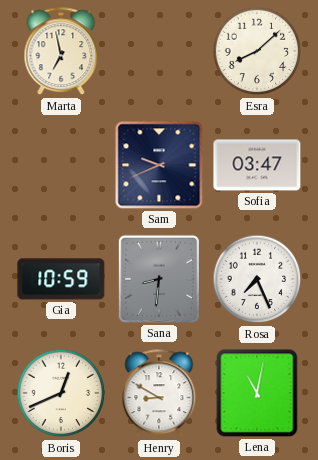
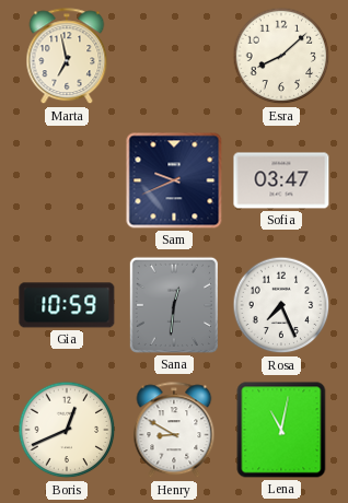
Sana: 8:31 -> 12:31
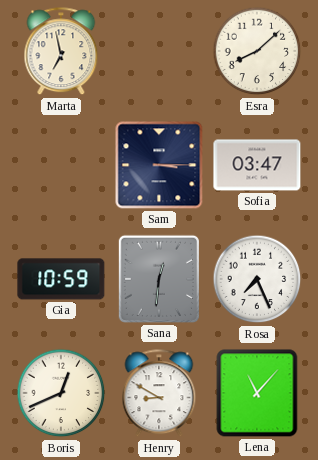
Sam: 9:41 -> 3:15
Lena: 11:02 -> 11:07
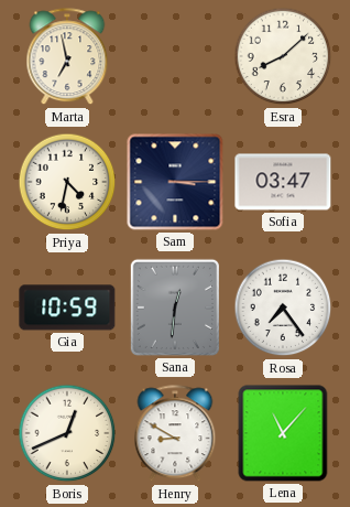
Priya: none -> 4:32
Rosa: 7:26 -> 7:24
